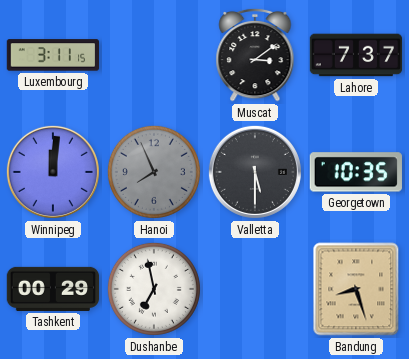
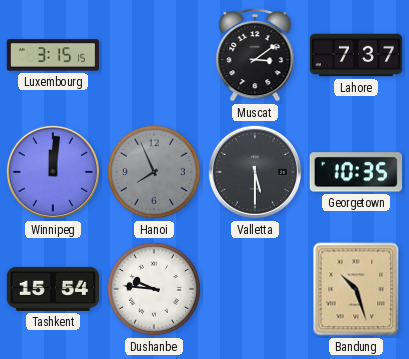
Luxembourg: 3:11 -> 3:15
Tashkent: 00:29 -> 15:54
Dushanbe: 6:58 -> 9:46
Bandung: 8:27 -> 10:27
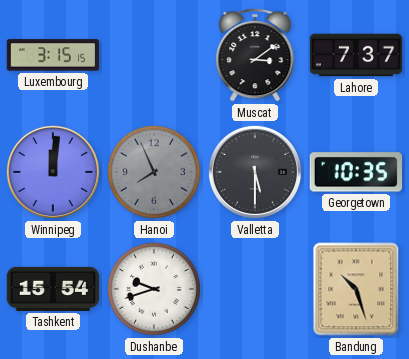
Dushanbe: 9:46 -> 9:42
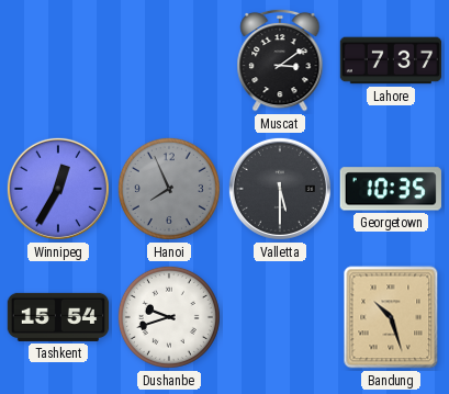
Luxembourg: 3:15 -> none
Winnipeg: 12:01 -> 12:35
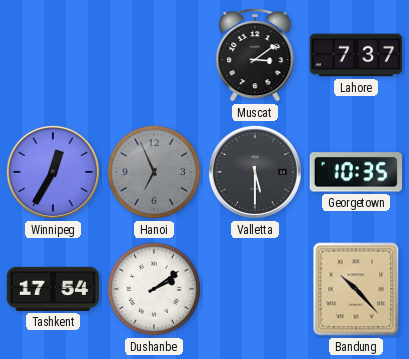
Hanoi: 7:56 -> 6:56
Tashkent: 15:54 -> 17:54
Dushanbe: 9:42 -> 2:09
Bandung: 10:27 -> 10:23
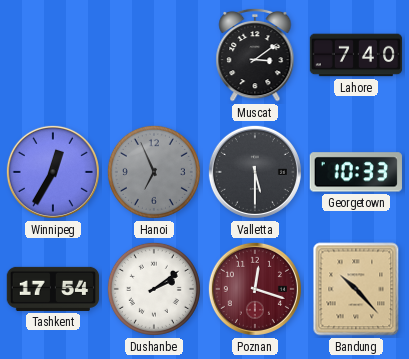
Lahore: 7:37 -> 7:40
Georgetown: 10:35 -> 10:33
Poznan: none -> 12:18
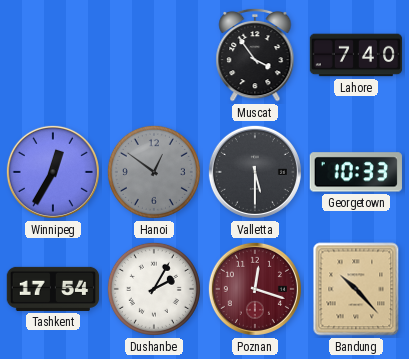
Muscat: 3:09 -> 3:54
Hanoi: 6:56 -> 12:51
Dushanbe: 2:09 -> 2:05
